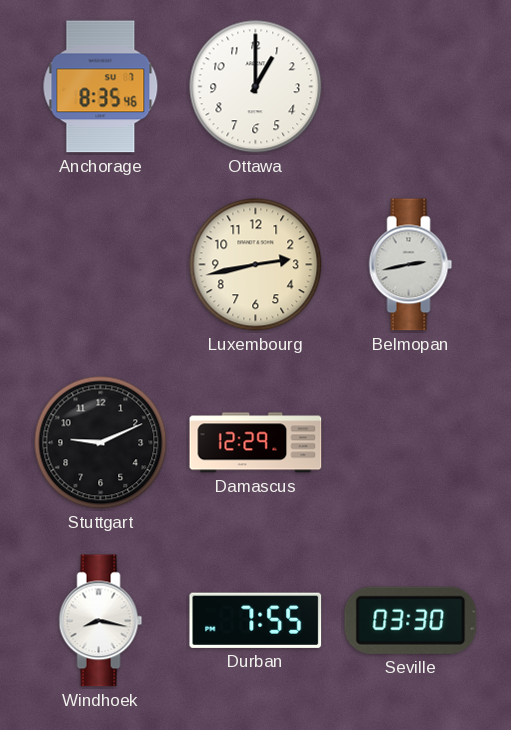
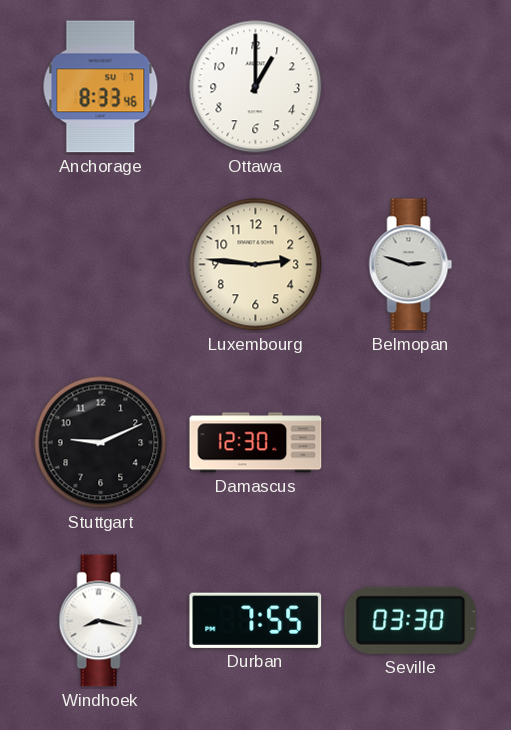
Anchorage: 8:35 -> 8:33
Luxembourg: 2:43 -> 2:46
Belmopan: 2:43 -> 2:48
Damascus: 12:29 -> 12:30
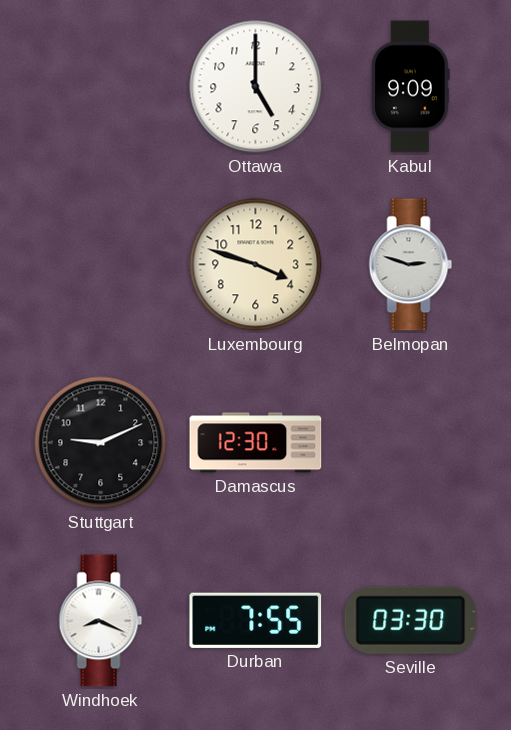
Anchorage: 8:33 -> none
Ottawa: 1:00 -> 5:00
Kabul: none -> 9:09
Luxembourg: 2:46 -> 3:48
Windhoek: 8:17 -> 8:19
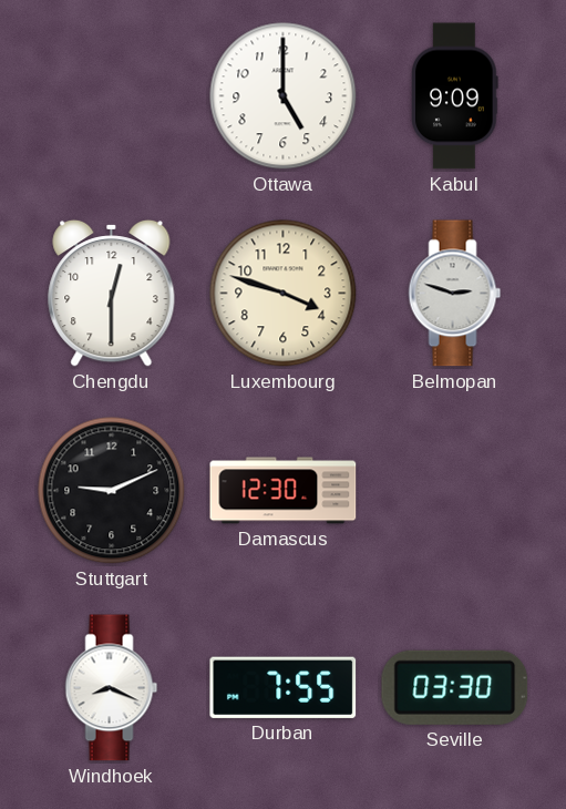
Chengdu: none -> 12:30
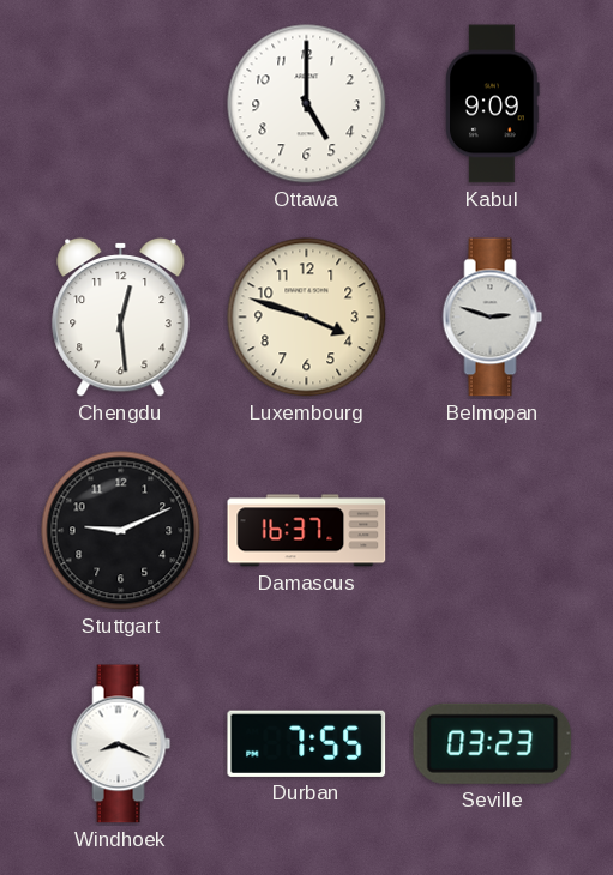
Chengdu: 12:30 -> 12:29
Damascus: 12:30 -> 16:37
Seville: 03:30 -> 03:23
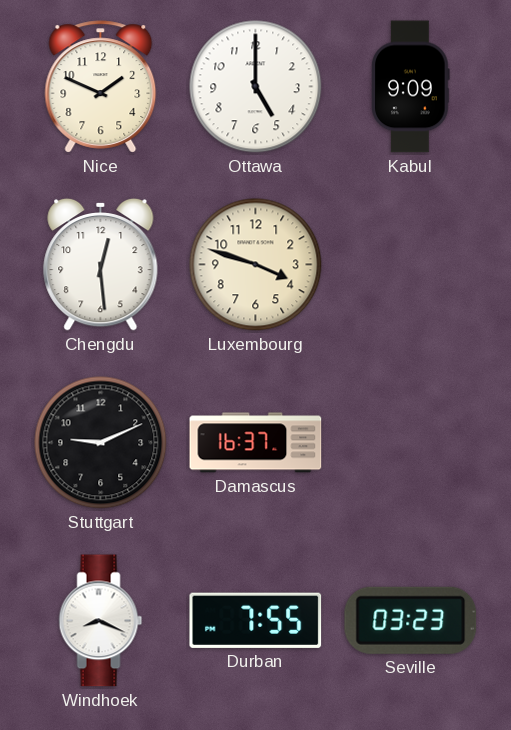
Nice: none -> 1:49
Belmopan: 2:48 -> none
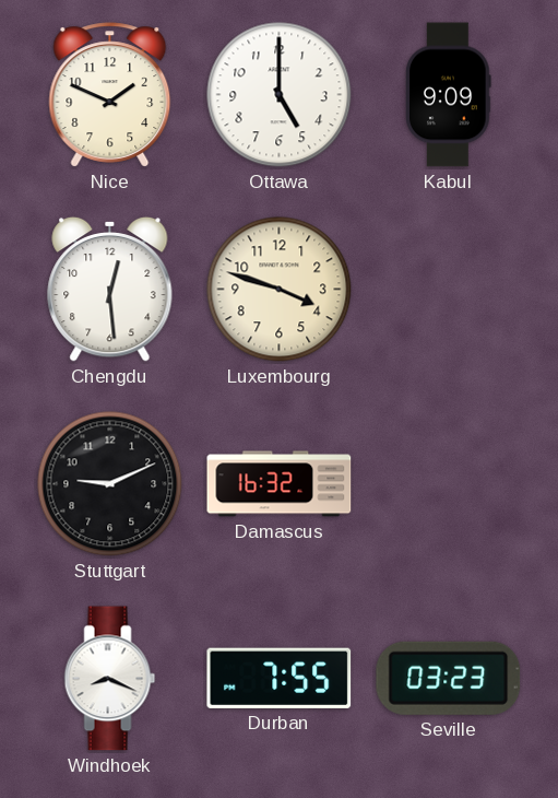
Damascus: 16:37 -> 16:32
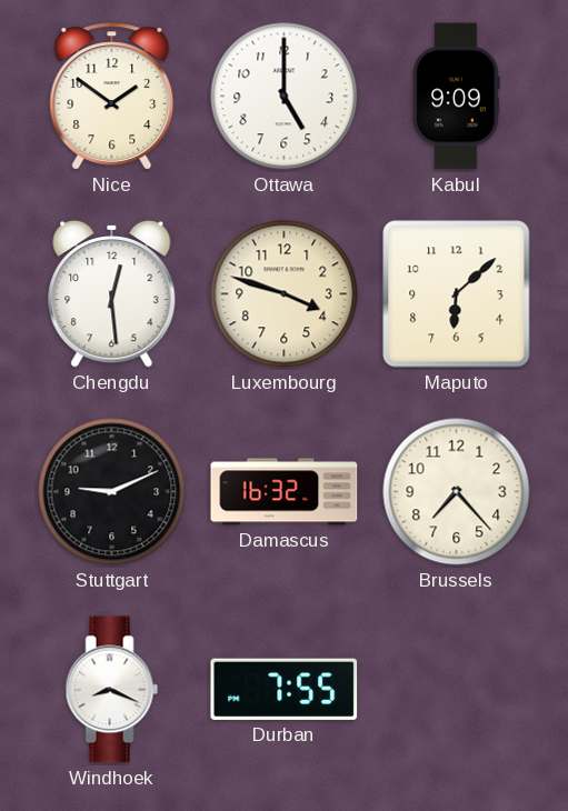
Nice: 1:49 -> 1:51
Maputo: none -> 6:08
Brussels: none -> 7:23
Seville: 03:23 -> none
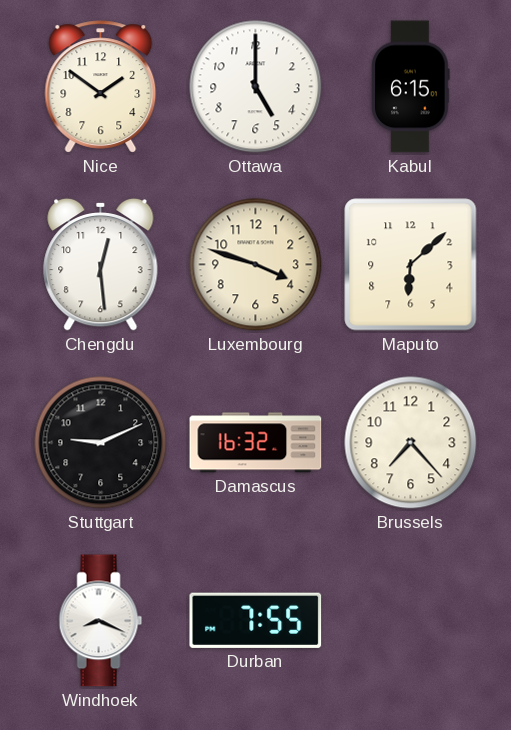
Kabul: 9:09 -> 6:15
